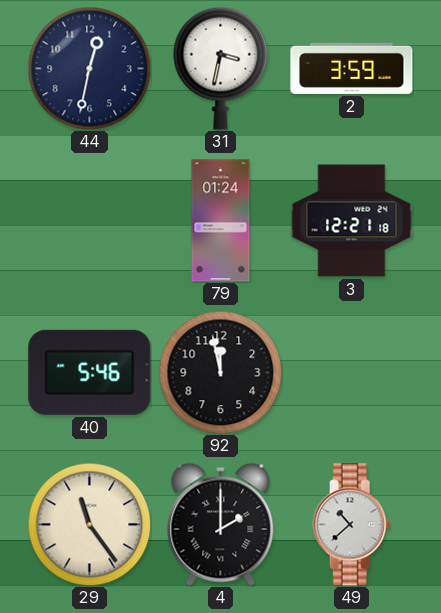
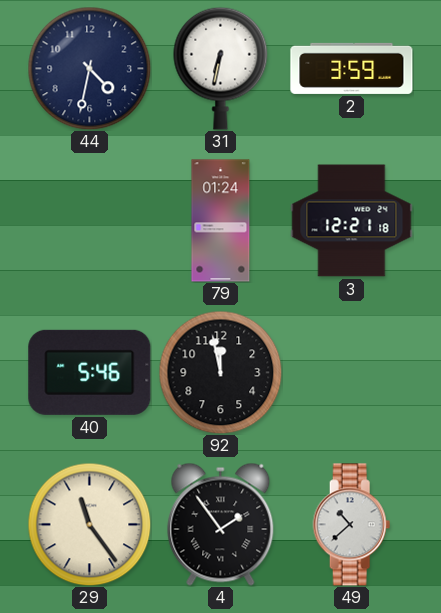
44: 12:32 -> 4:32
31: 3:32 -> 6:32
4: 2:00 -> 1:54
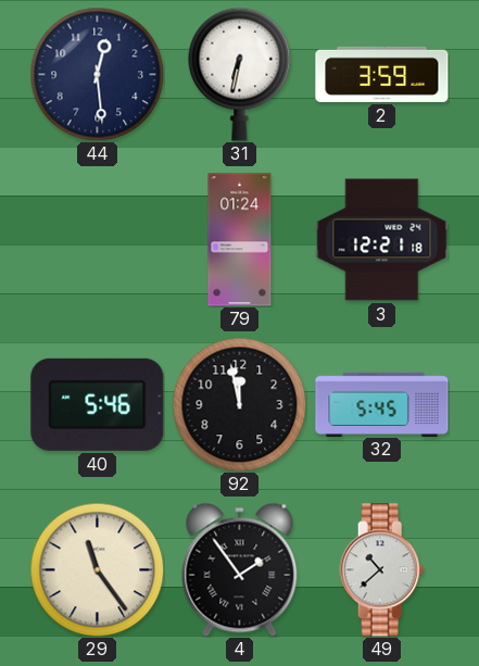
44: 4:32 -> 12:29
32: none -> 5:45
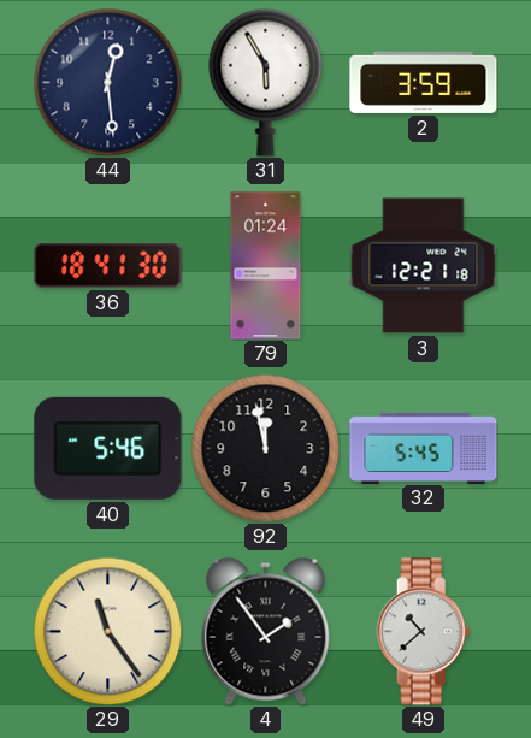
31: 6:32 -> 5:55
36: none -> 18:41
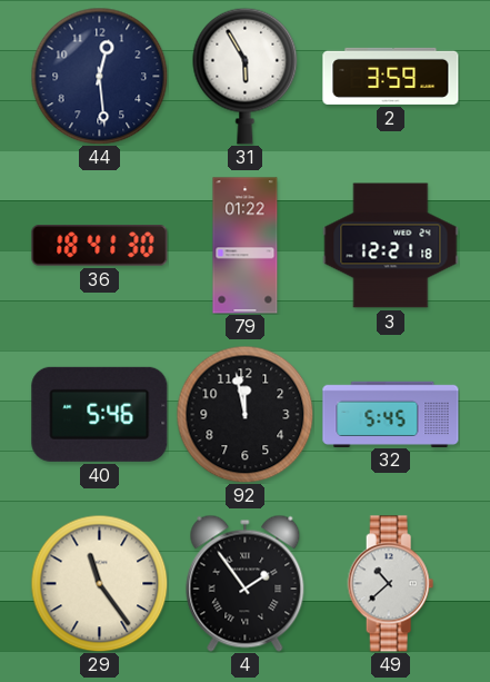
79: 01:24 -> 01:22
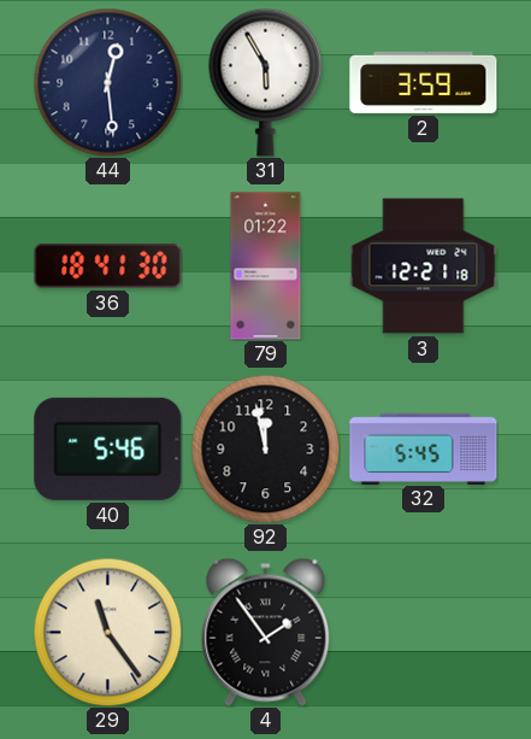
49: 10:38 -> none
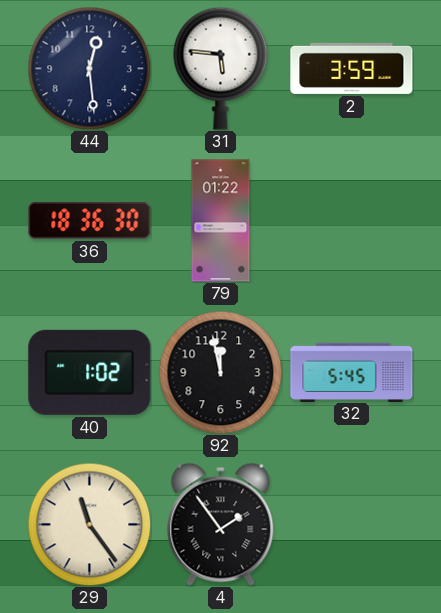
31: 5:55 -> 5:46
36: 18:41 -> 18:36
3: 12:21 -> none
40: 5:46 -> 1:02
